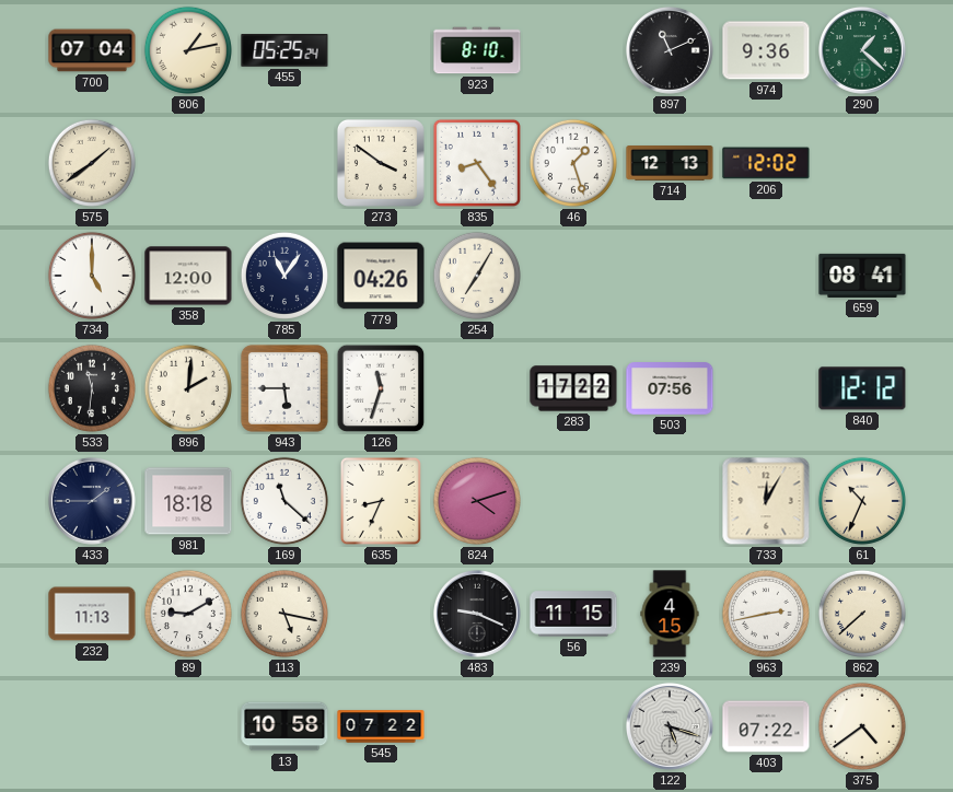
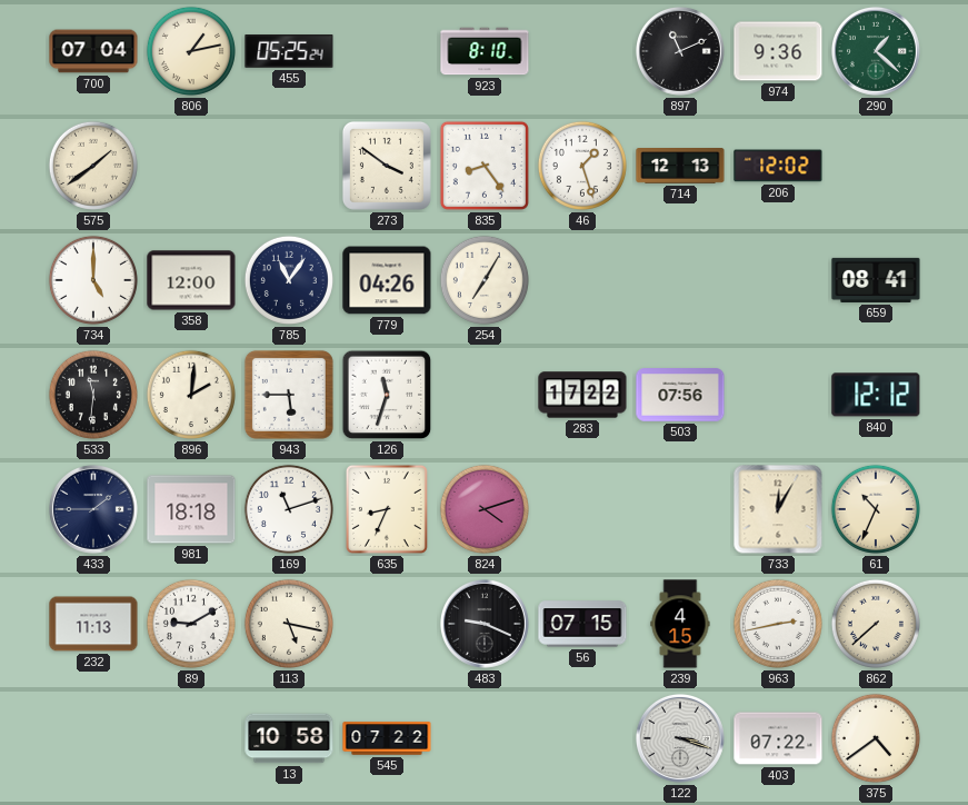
169: 11:22 -> 11:12
56: 11:15 -> 07:15
122: 5:18 -> 3:18
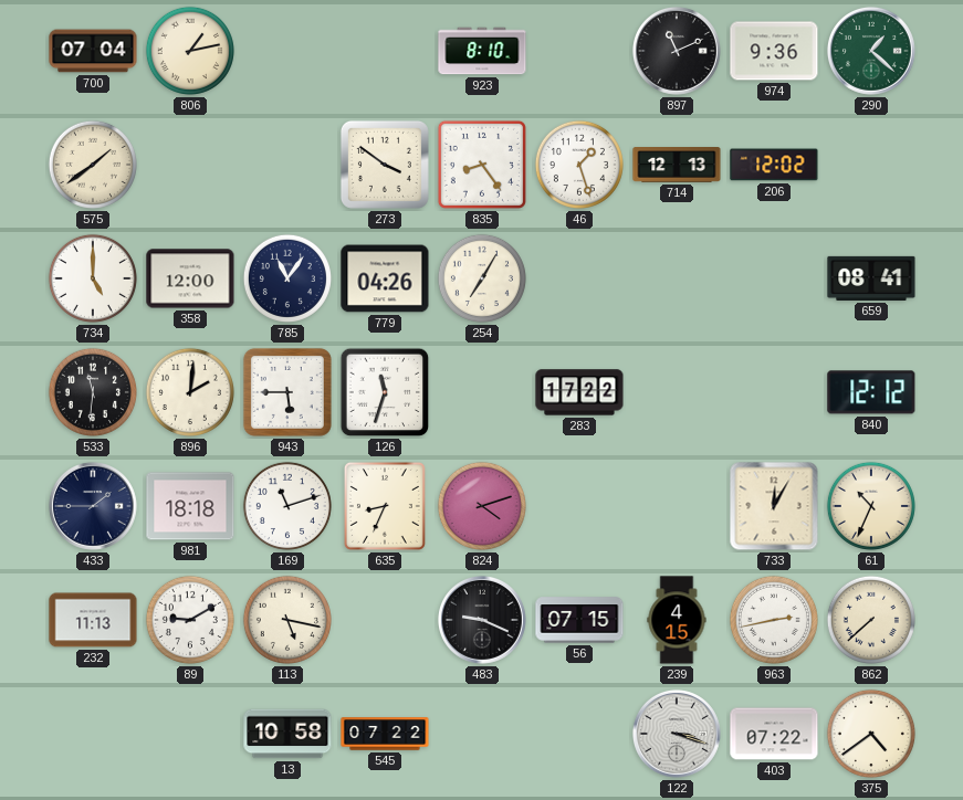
455: 05:25 -> none
503: 07:56 -> none
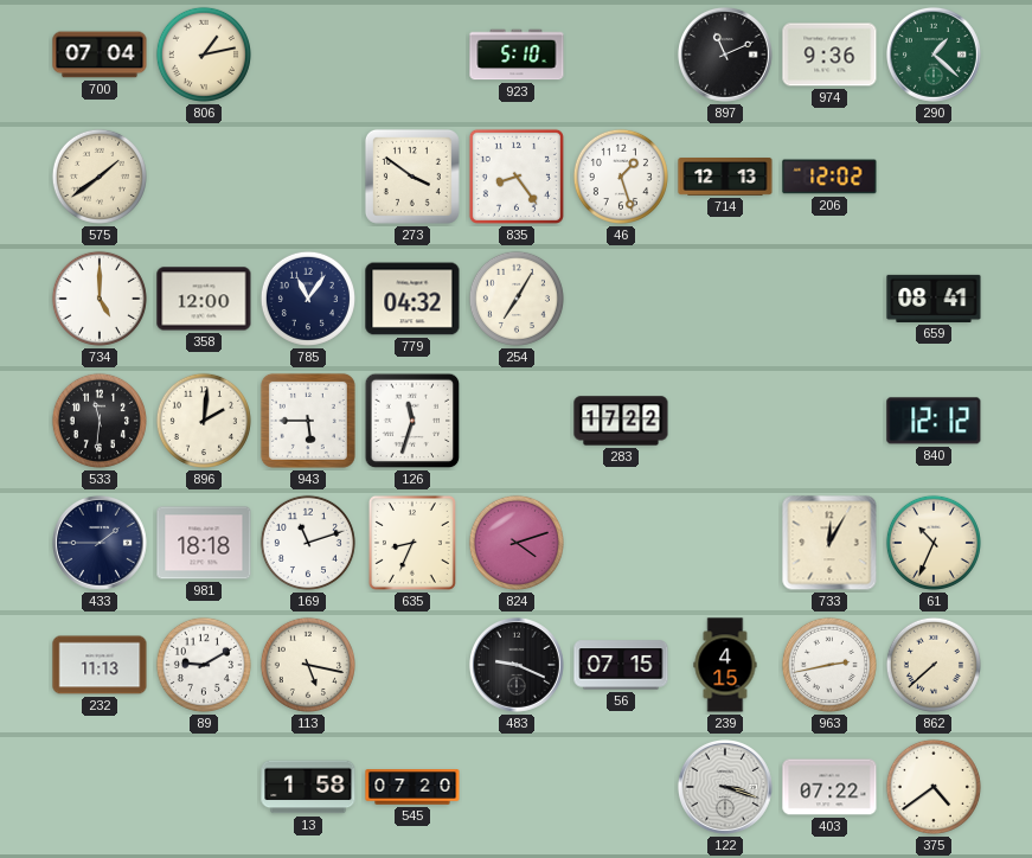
923: 8:10 -> 5:10
779: 04:26 -> 04:32
13: 10:58 -> 1:58
545: 07:22 -> 07:20
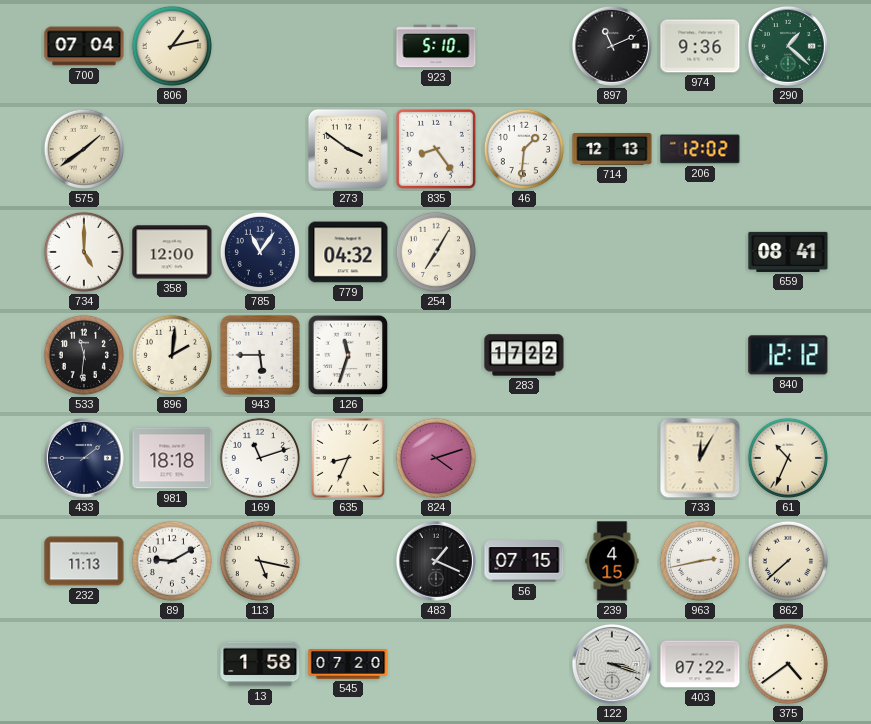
46: 1:27 -> 1:31
483: 9:19 -> 1:19
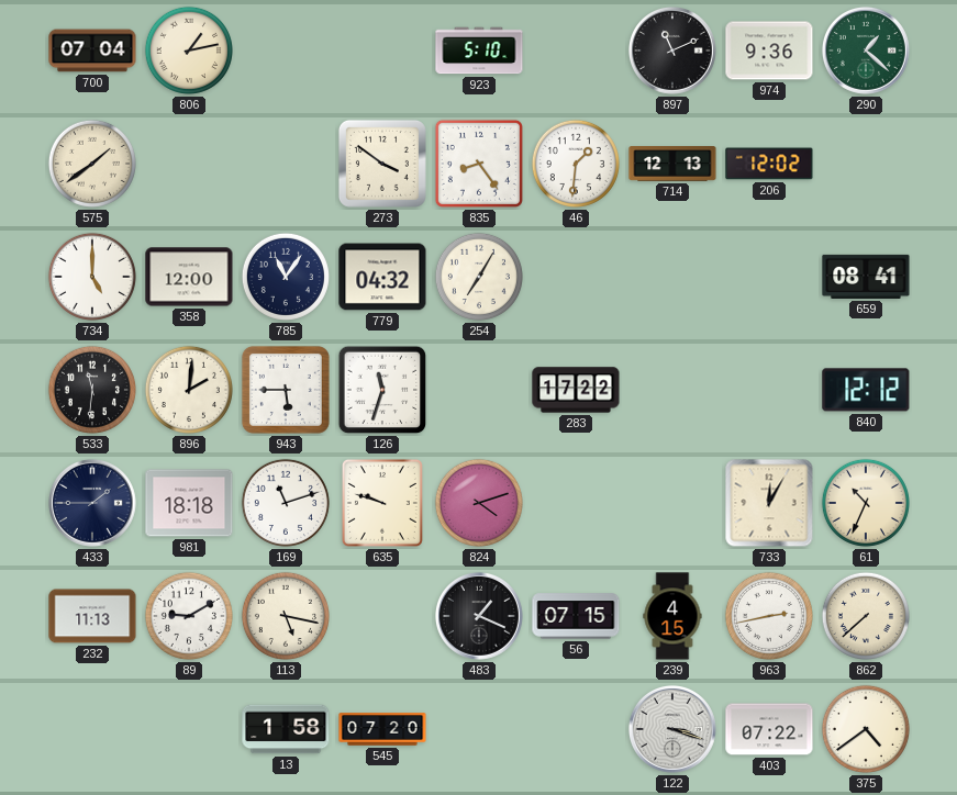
635: 8:34 -> 9:48
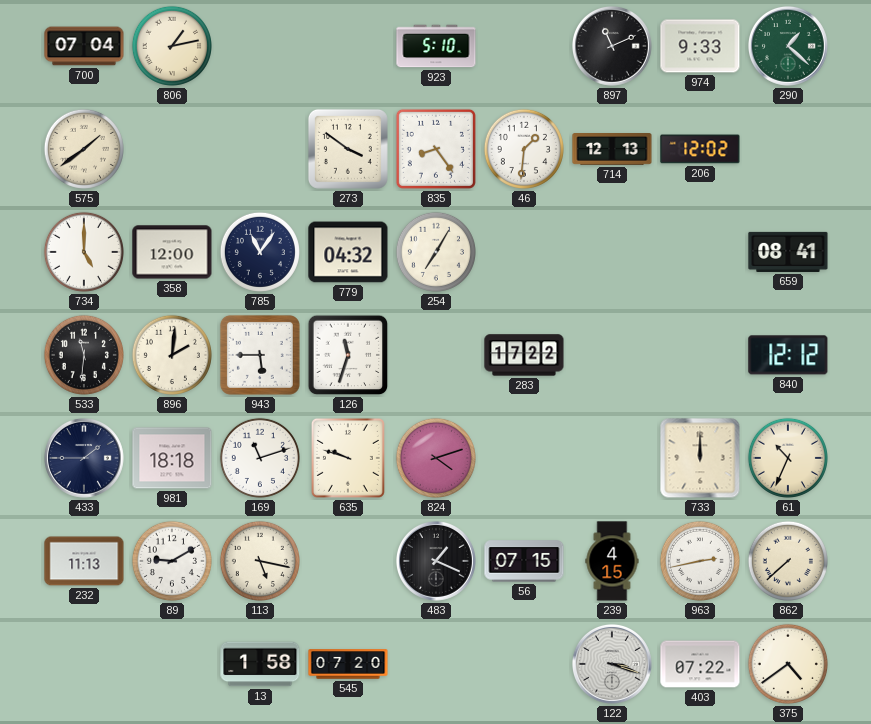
974: 9:36 -> 9:33
733: 12:05 -> 12:00
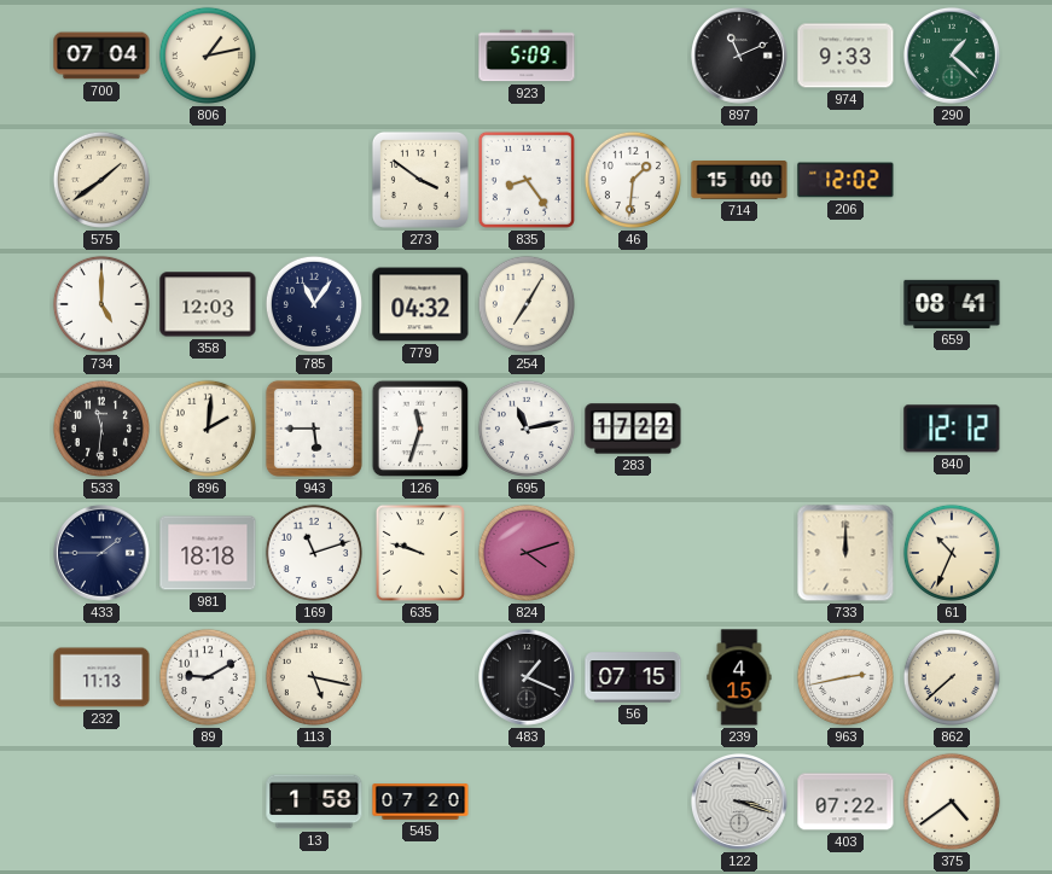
923: 5:10 -> 5:09
714: 12:13 -> 15:00
358: 12:00 -> 12:03
695: none -> 11:13
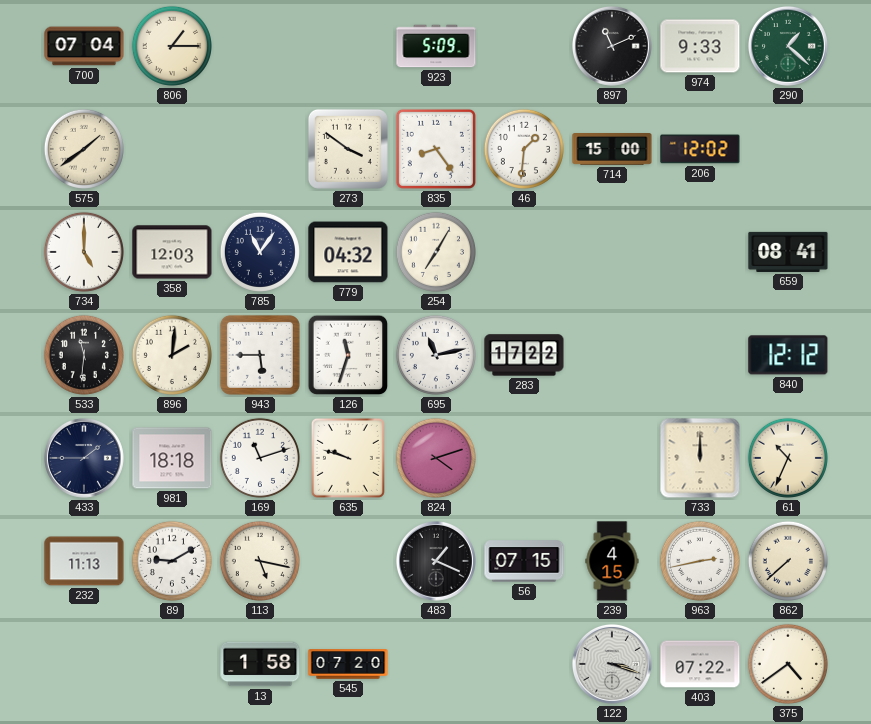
806: 1:13 -> 1:15
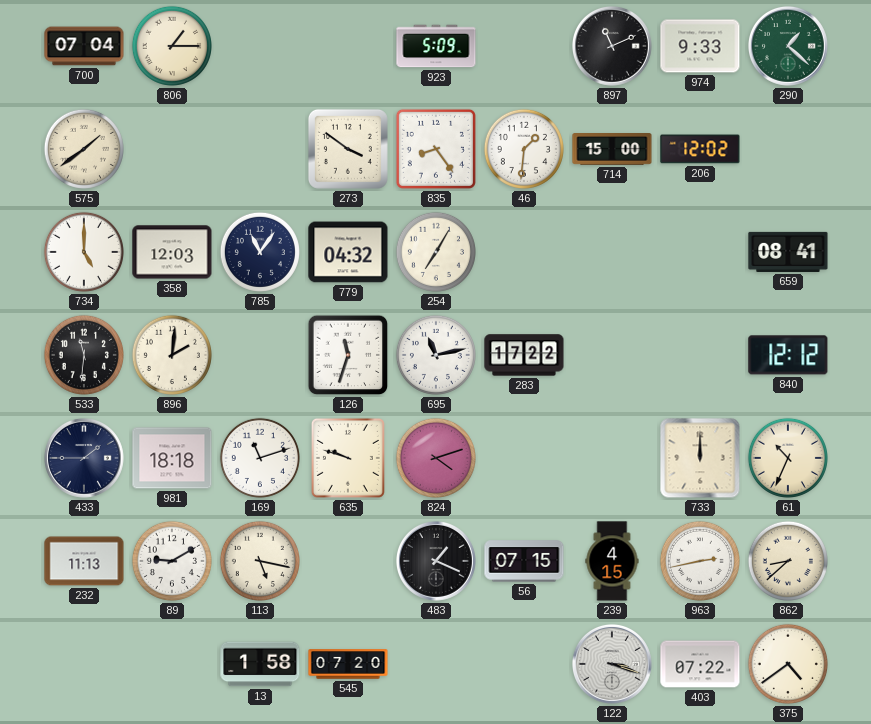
943: 5:45 -> none
862: 7:38 -> 8:38
